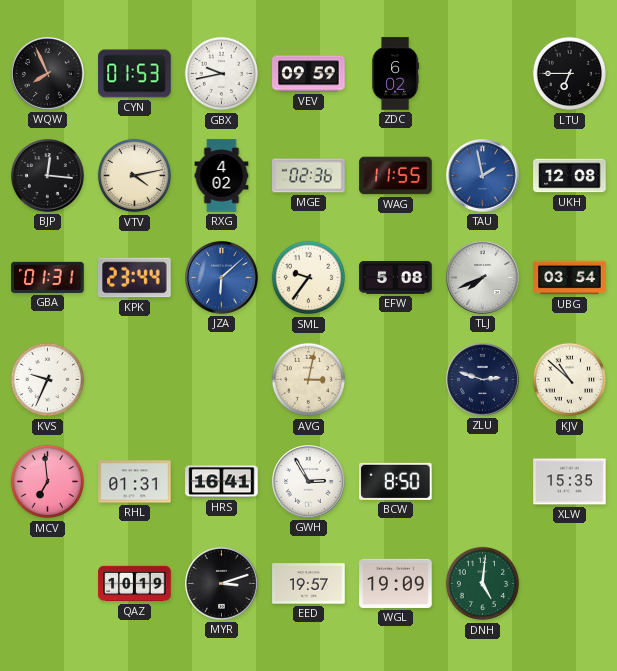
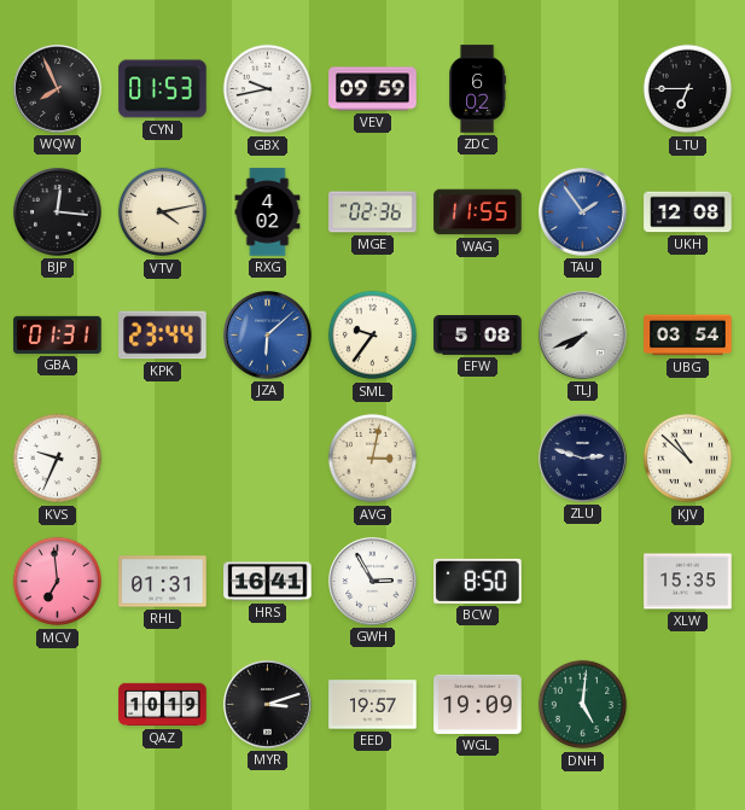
TAU: 1:58 -> 1:54
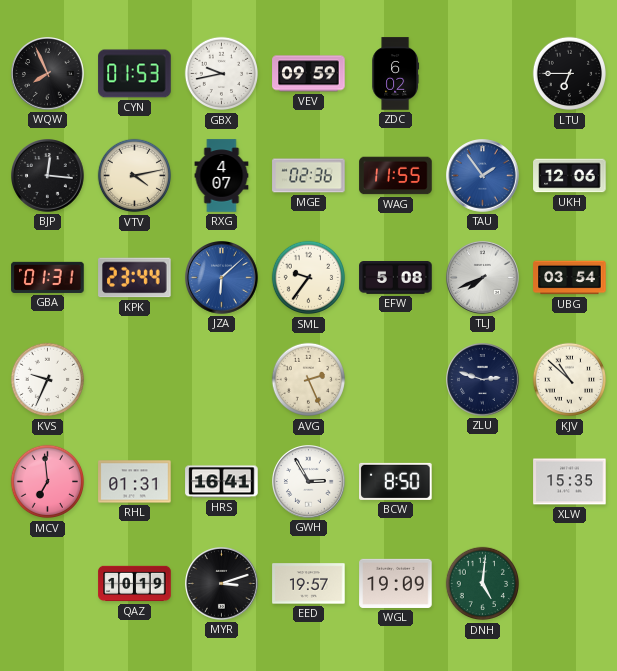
RXG: 4:02 -> 4:07
UKH: 12:08 -> 12:06
AVG: 3:02 -> 2:26
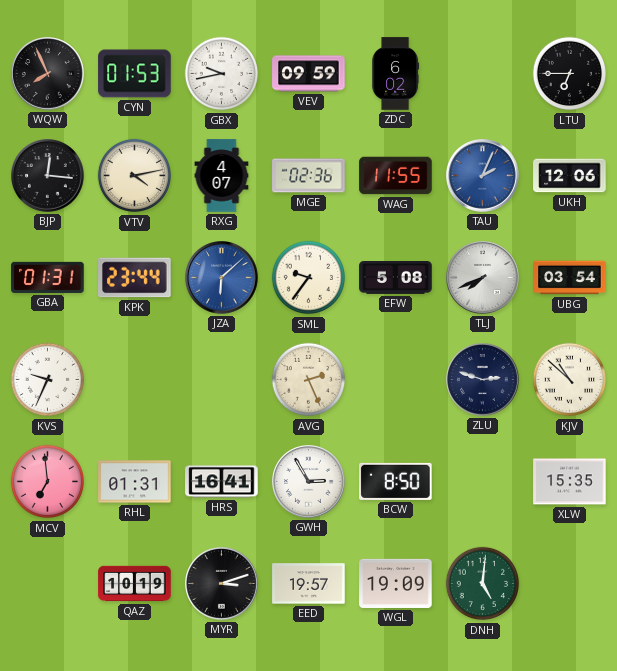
TAU: 1:54 -> 2:04
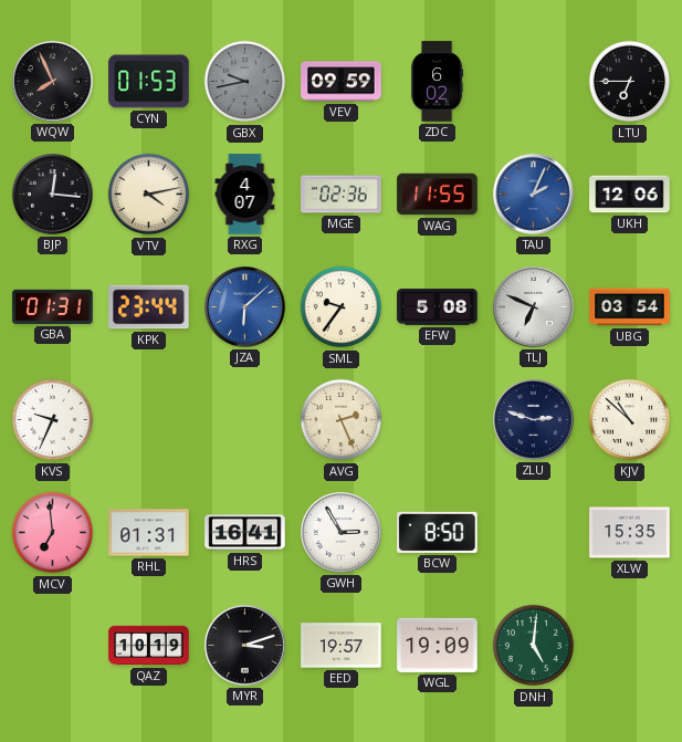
GBX dial: white -> grey
TLJ: 7:41 -> 6:49
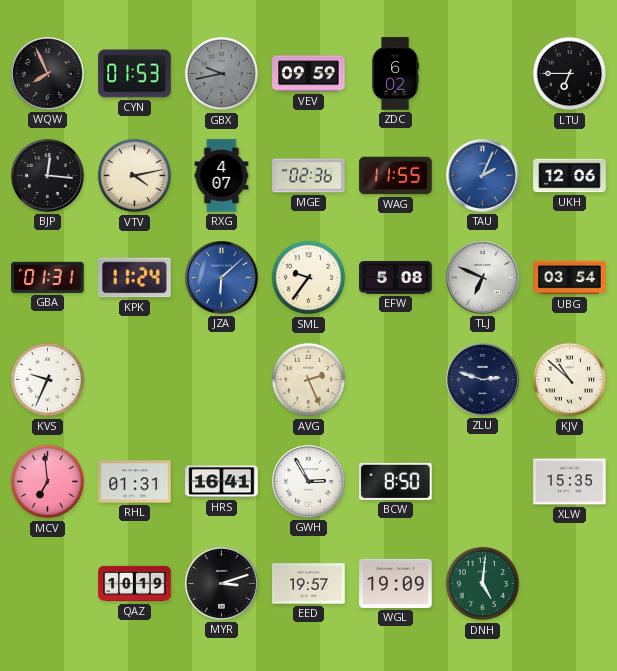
KPK: 23:44 -> 11:24
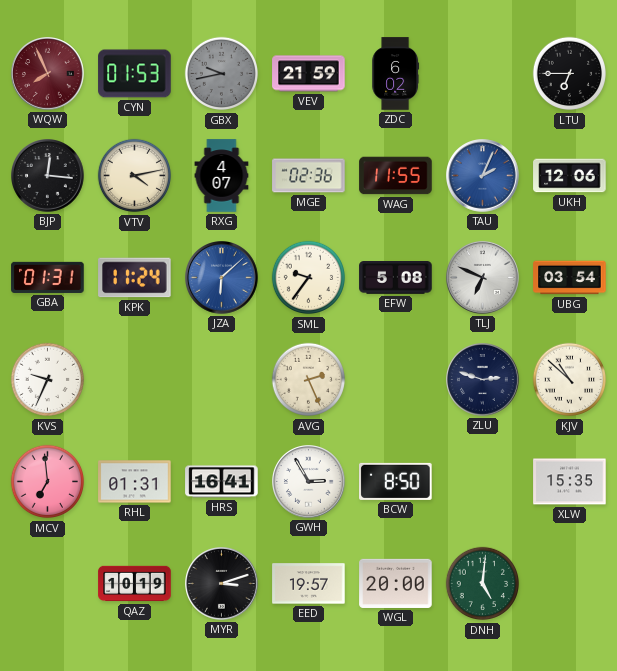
WQW dial: black -> burgundy
VEV: 09:59 -> 21:59
WGL: 19:09 -> 20:00
